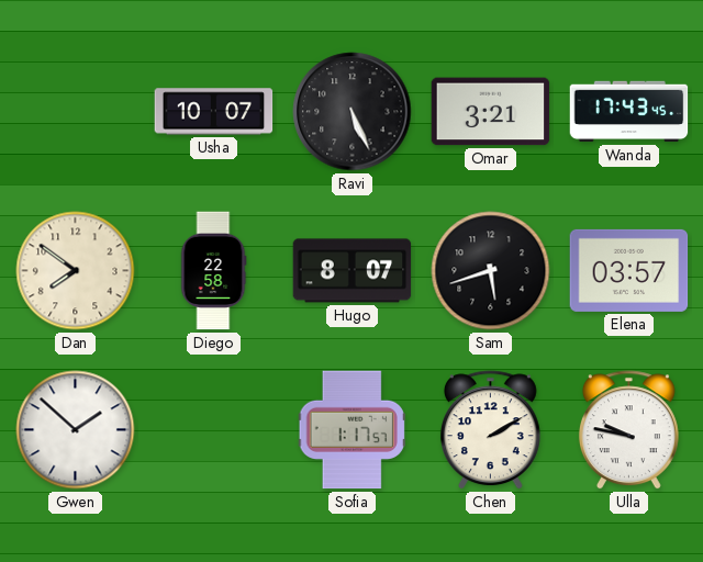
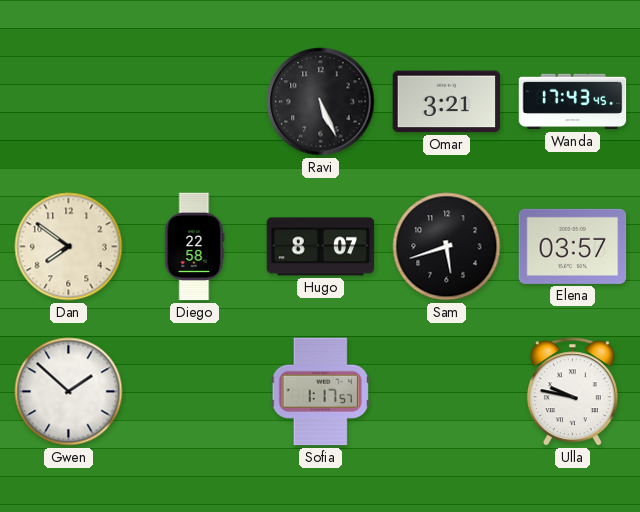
Usha: 10:07 -> none
Chen: 2:10 -> none
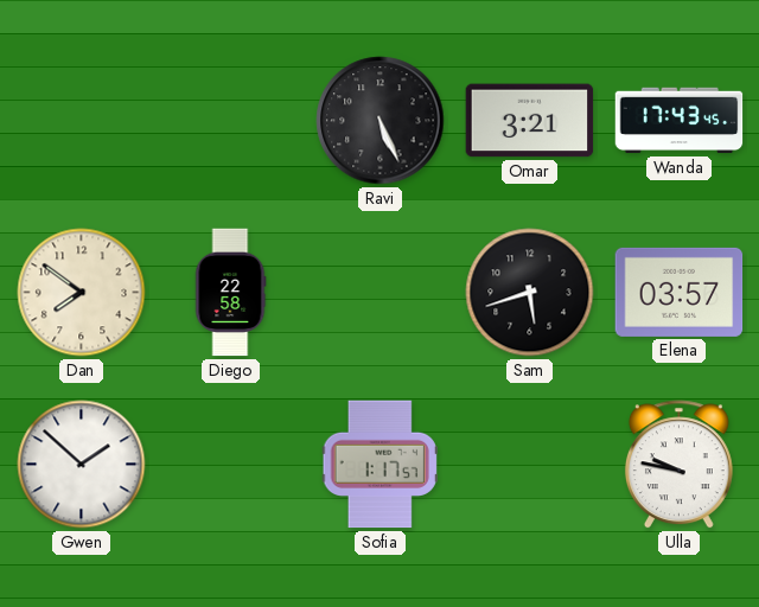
Hugo: 8:07 -> none
